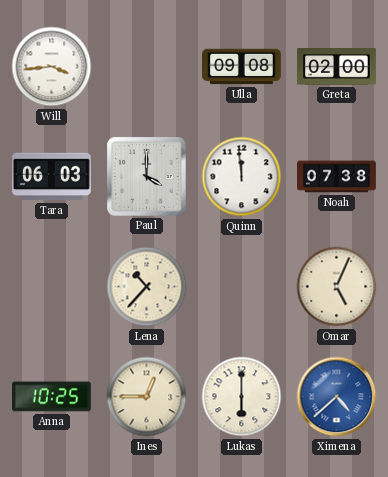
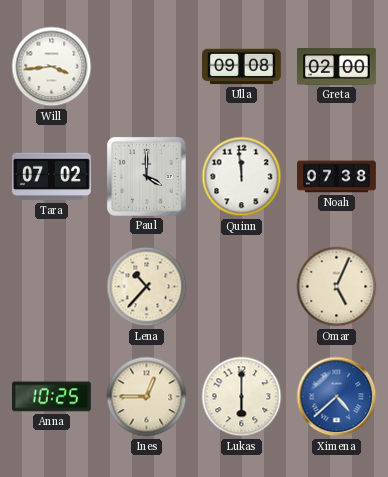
Tara: 06:03 -> 07:02
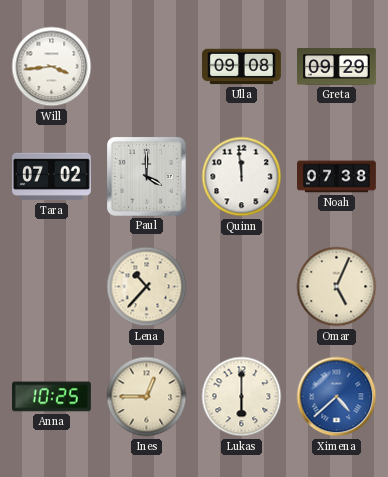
Greta: 02:00 -> 09:29
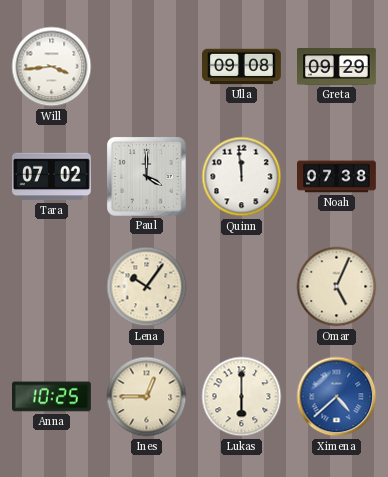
Lena: 10:37 -> 10:06
